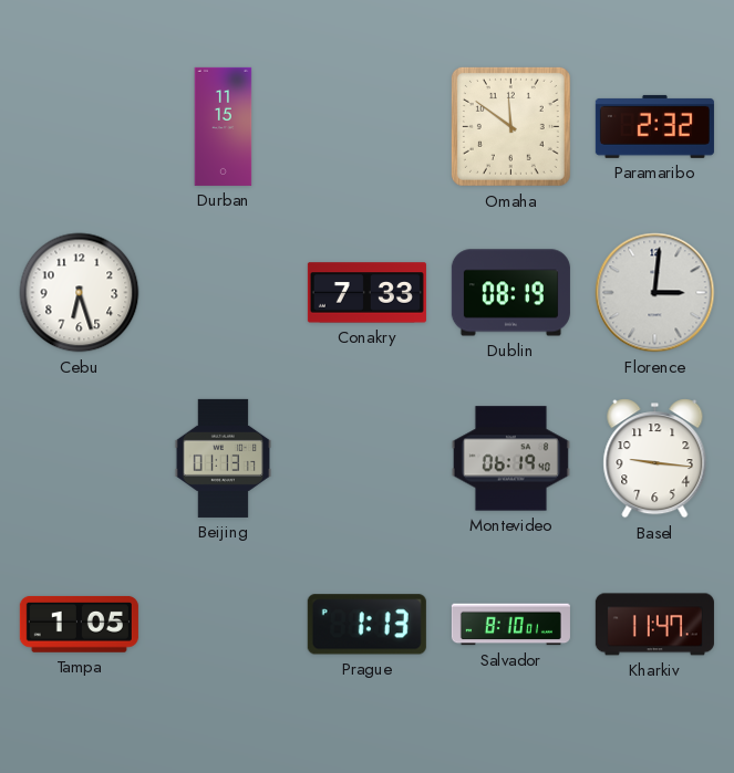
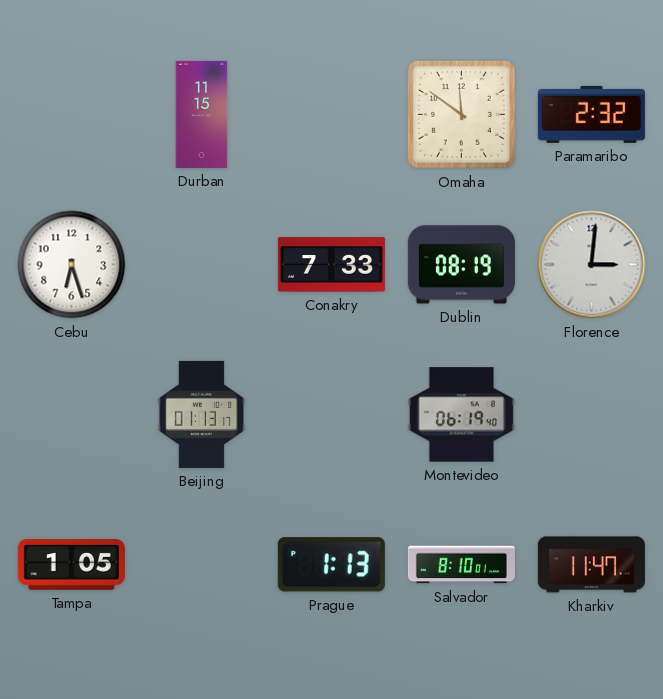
Basel: 9:16 -> none
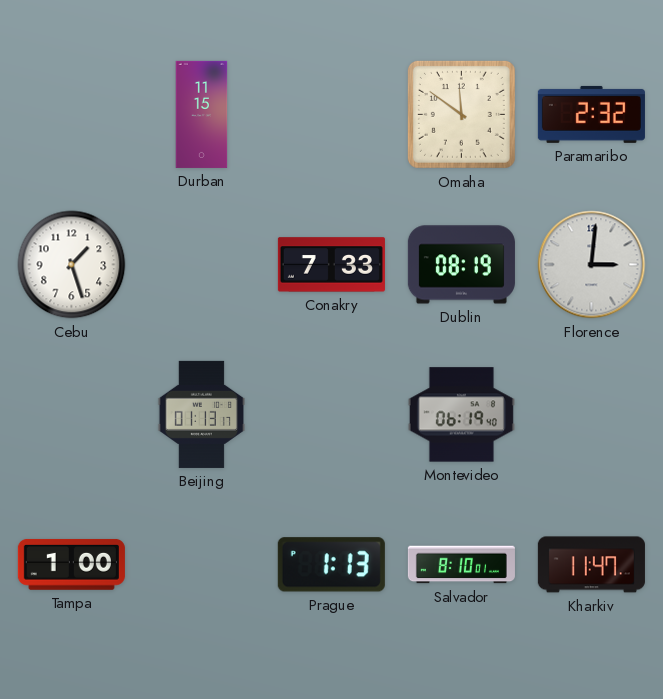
Cebu: 6:27 -> 1:27
Tampa: 1:05 -> 1:00
